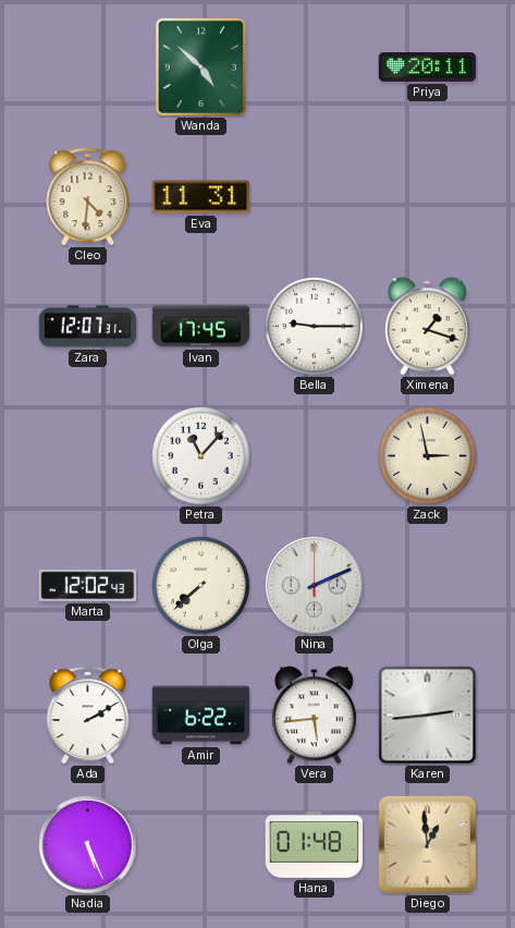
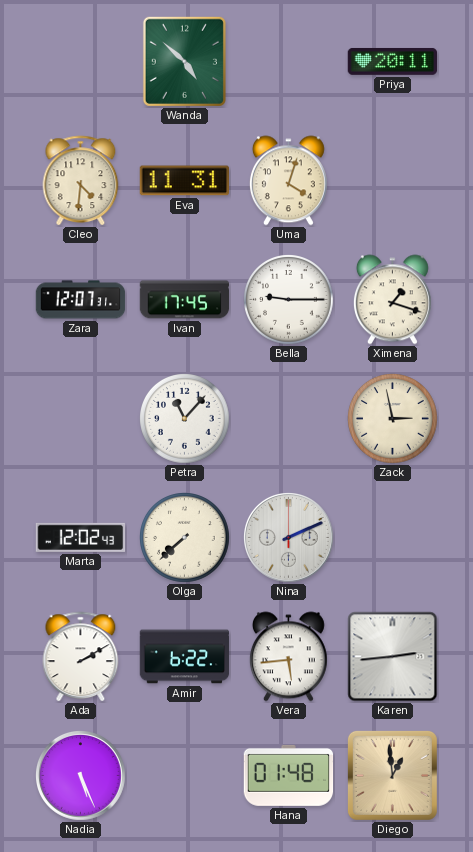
Uma: none -> 4:03
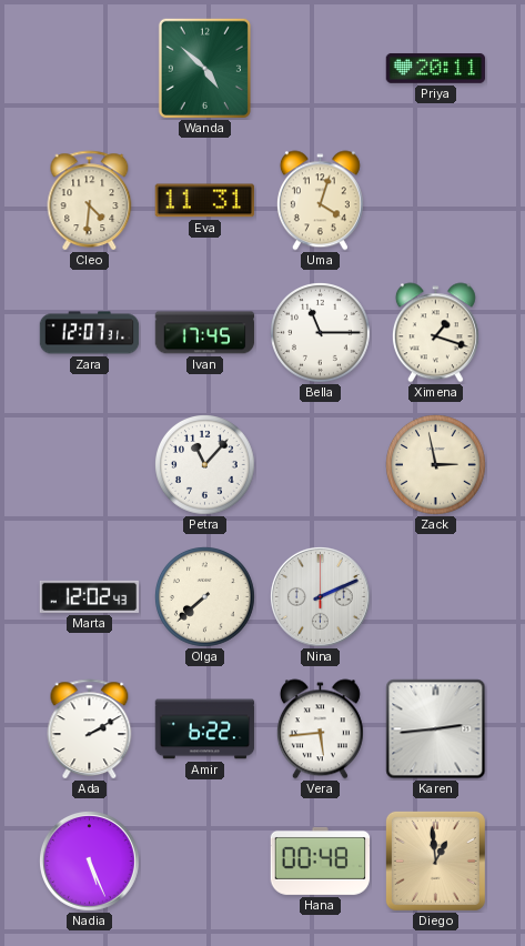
Bella: 9:15 -> 11:15
Hana: 01:48 -> 00:48
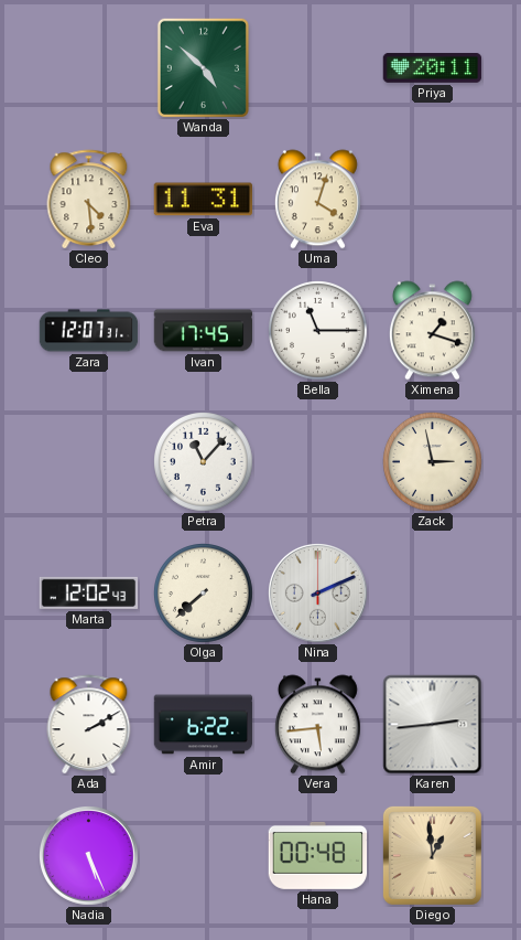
Cleo: 4:31 -> 4:29
